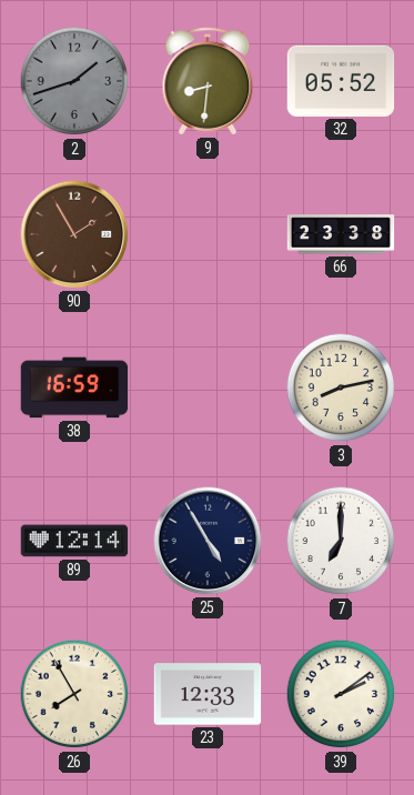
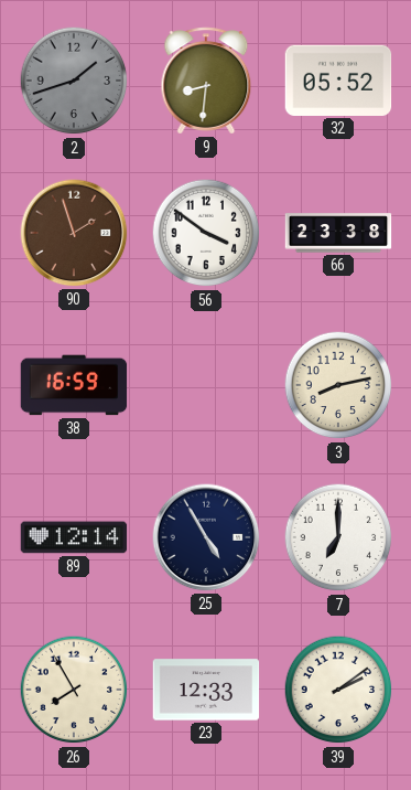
90: 1:55 -> 1:57
56: none -> 3:51
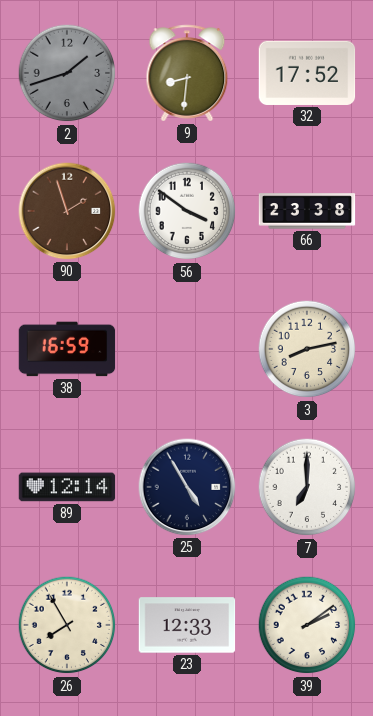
32: 05:52 -> 17:52
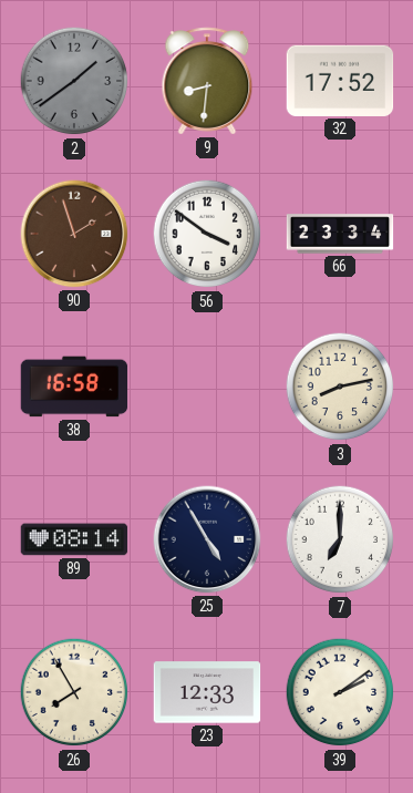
2: 1:42 -> 1:39
66: 23:38 -> 23:34
38: 16:59 -> 16:58
89: 12:14 -> 08:14
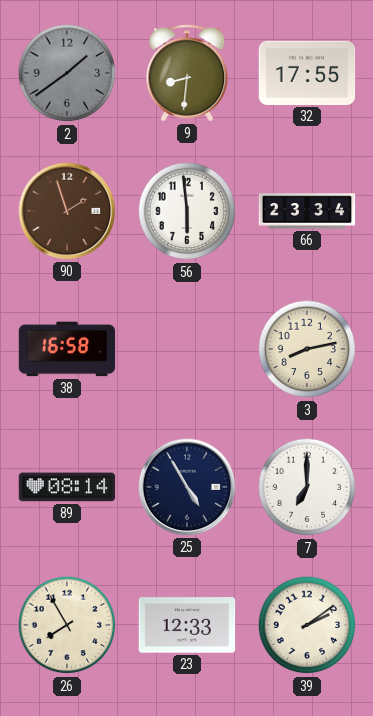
32: 17:52 -> 17:55
56: 3:51 -> 5:59
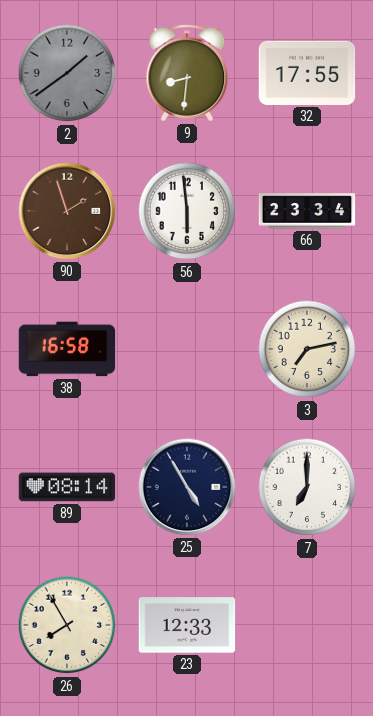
3: 8:13 -> 7:13
39: 2:09 -> none
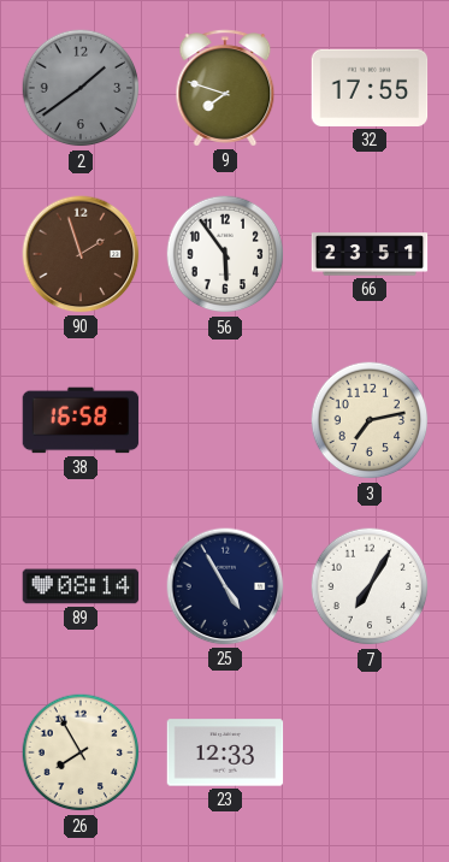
9: 8:31 -> 7:48
56: 5:59 -> 5:54
66: 23:34 -> 23:51
7: 7:00 -> 7:05
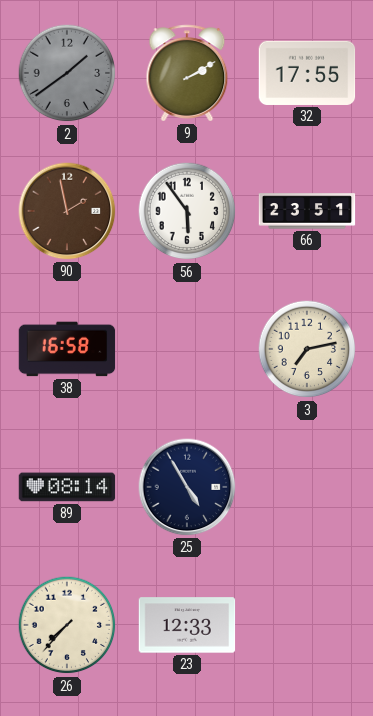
9: 7:48 -> 2:10
90: 1:57 -> 1:58
7: 7:05 -> none
26: 7:55 -> 7:37
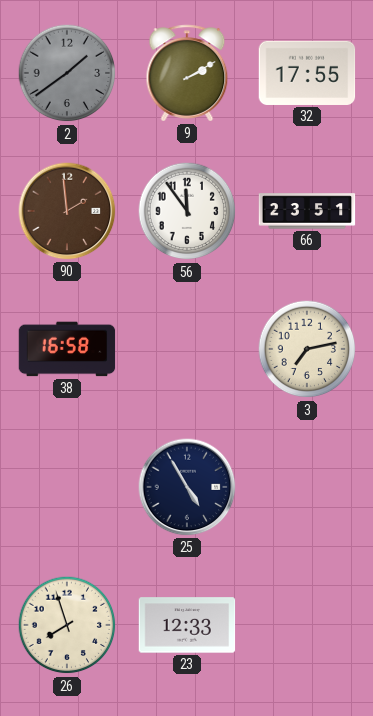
90: 1:58 -> 1:59
56: 5:54 -> 11:54
89: 08:14 -> none
26: 7:37 -> 7:57
